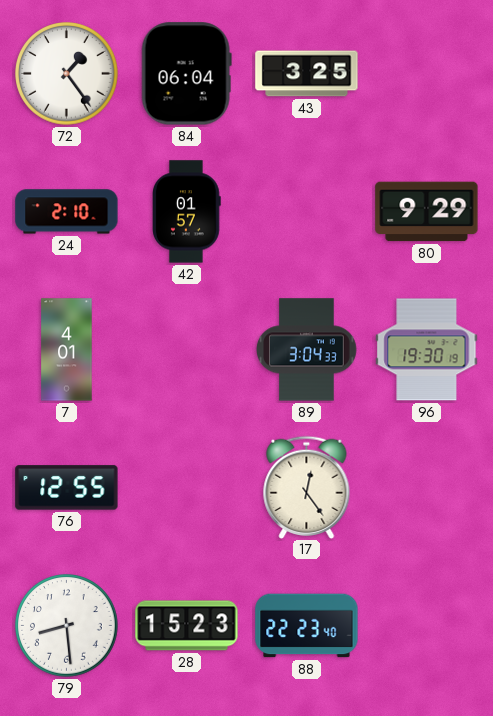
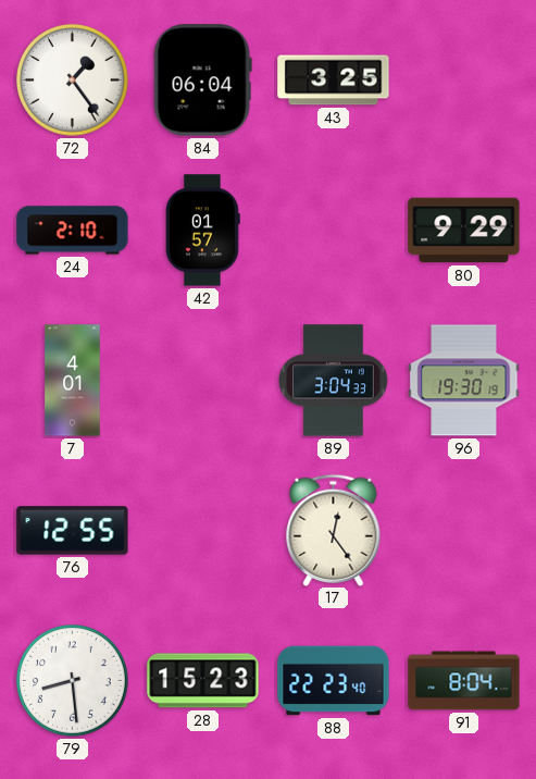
91: none -> 8:04
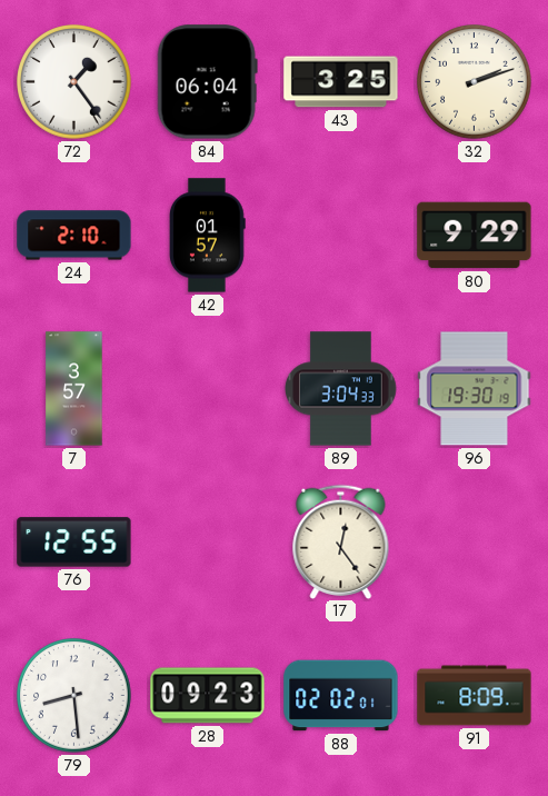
32: none -> 2:12
7: 4:01 -> 3:57
28: 15:23 -> 09:23
88: 22:23 -> 02:02
91: 8:04 -> 8:09
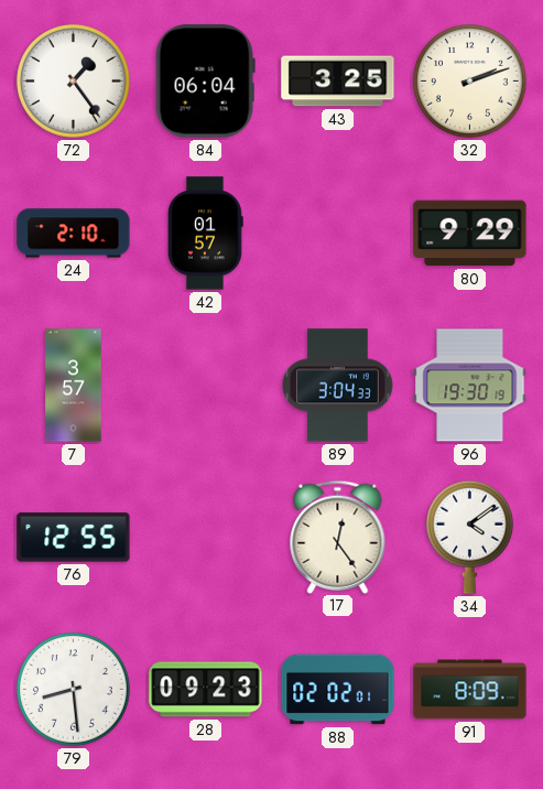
34: none -> 4:09
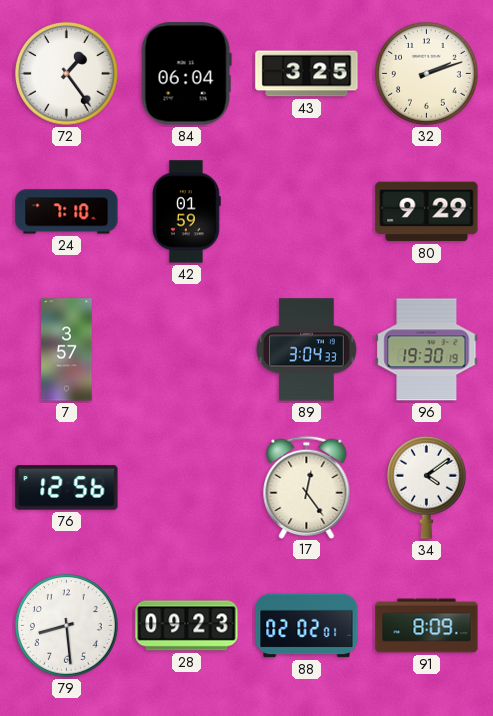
24: 2:10 -> 7:10
42: 01:57 -> 01:59
76: 12:55 -> 12:56
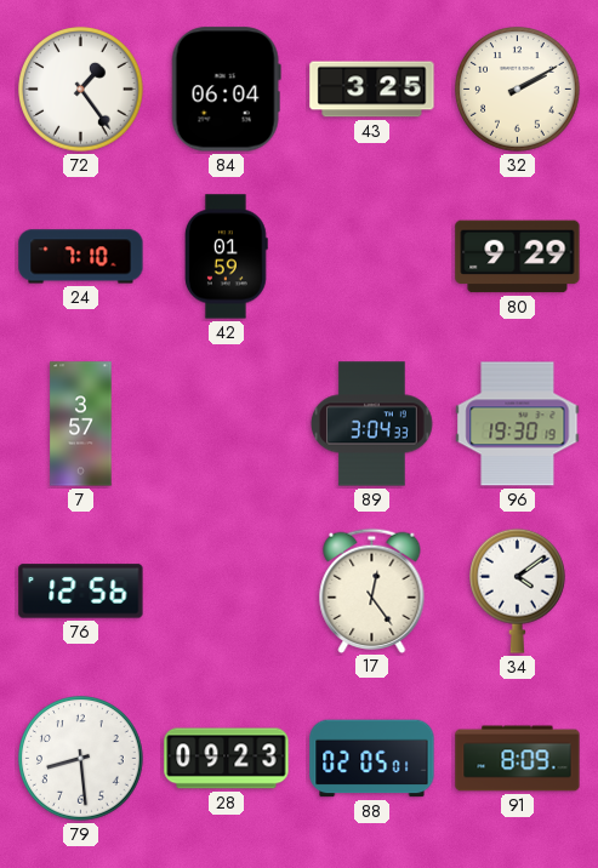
32: 2:12 -> 2:10
88: 02:02 -> 02:05
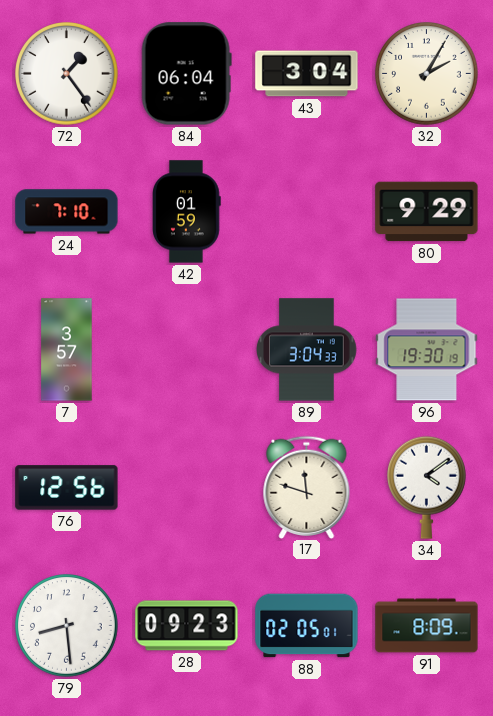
43: 3:25 -> 3:04
32: 2:10 -> 2:05
17: 12:24 -> 11:48
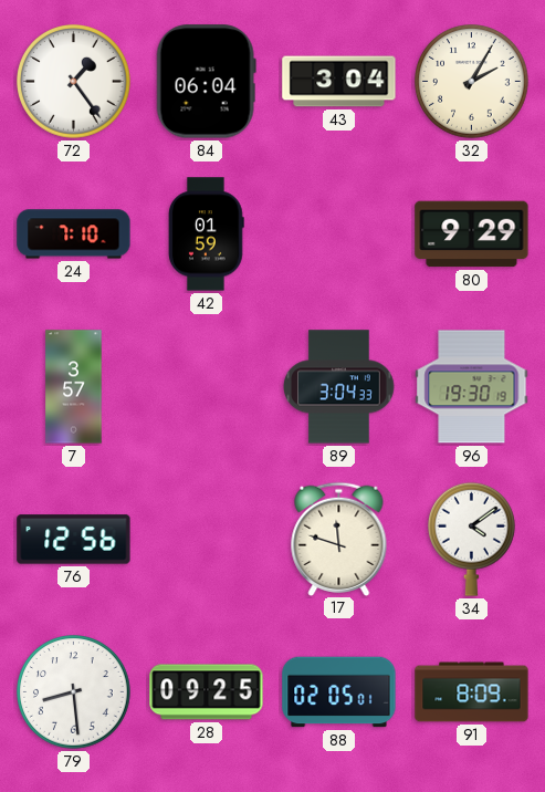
28: 09:23 -> 09:25
